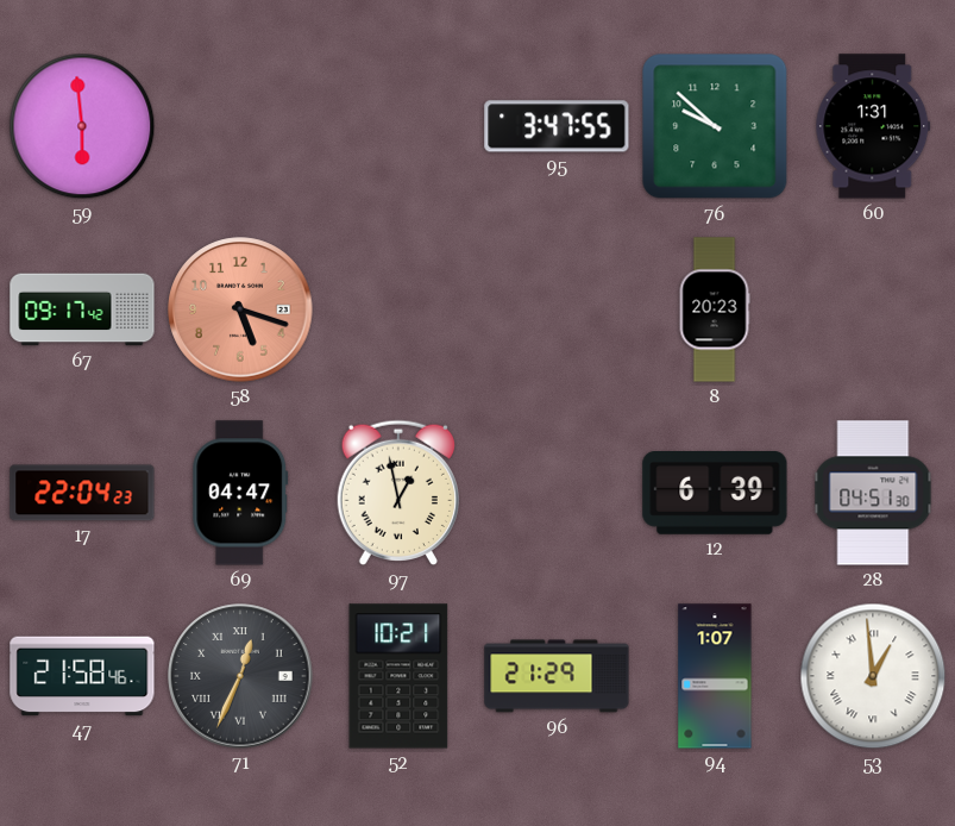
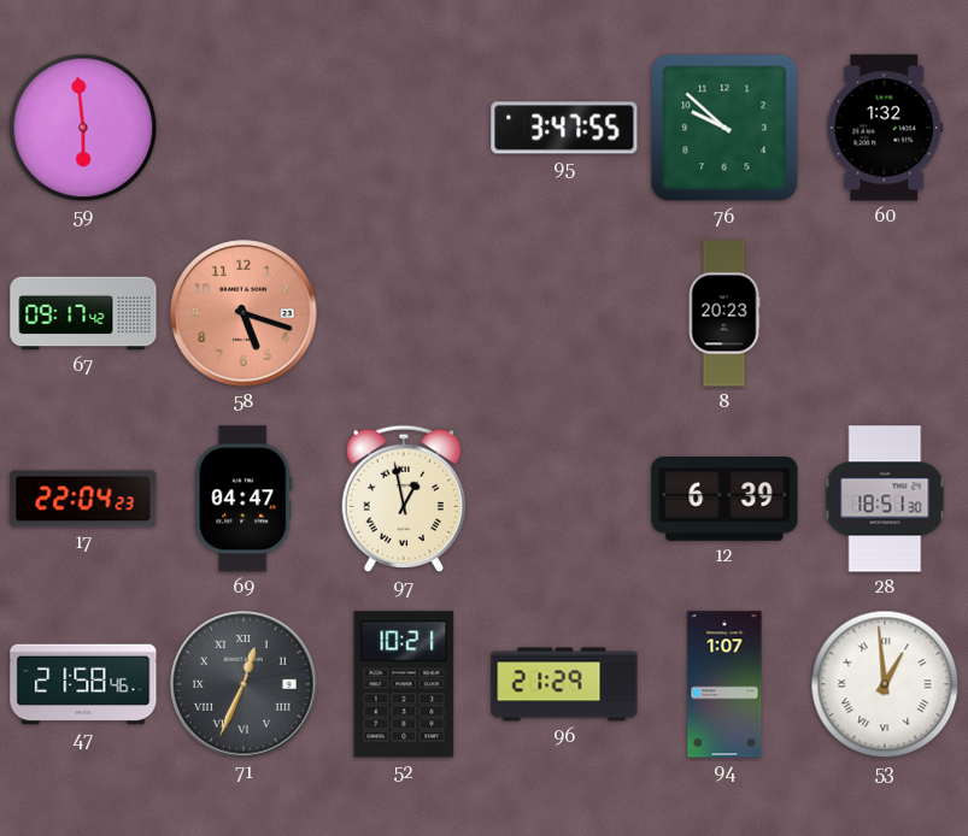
60: 1:31 -> 1:32
28: 04:51 -> 18:51
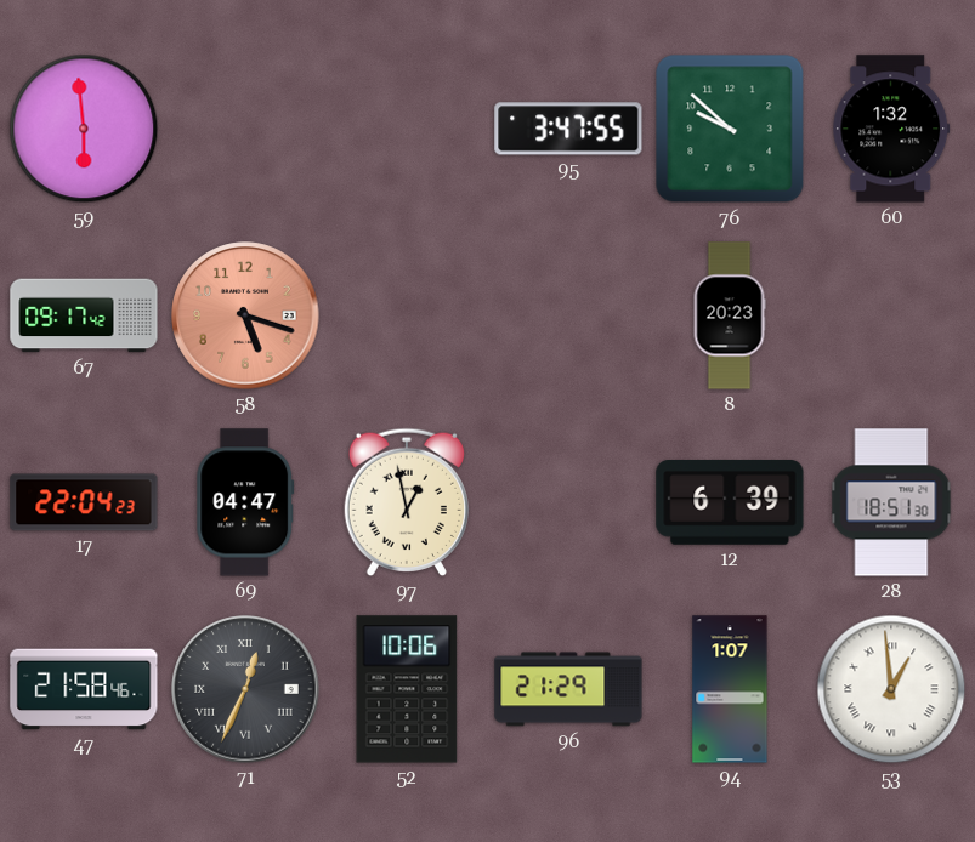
52: 10:21 -> 10:06
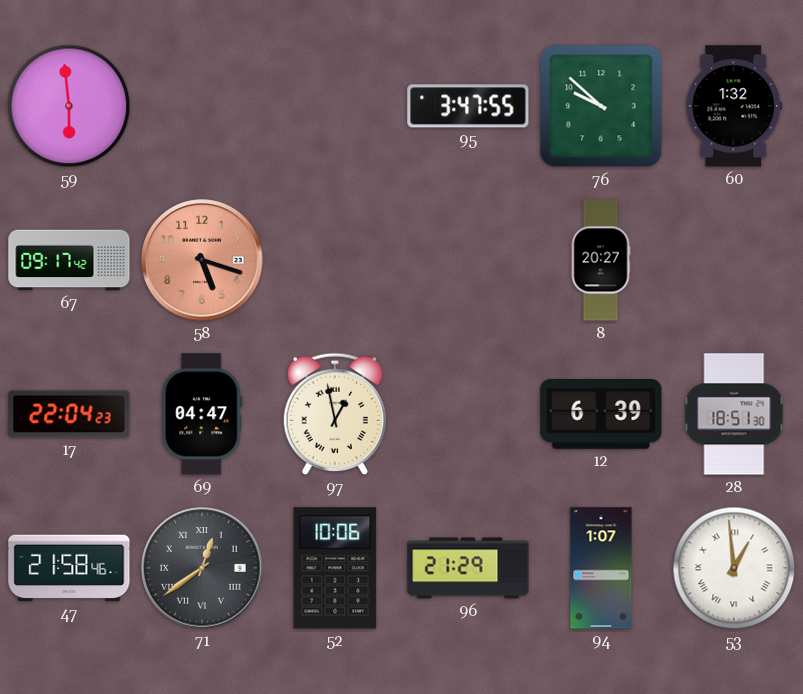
8: 20:23 -> 20:27
71: 12:34 -> 12:39
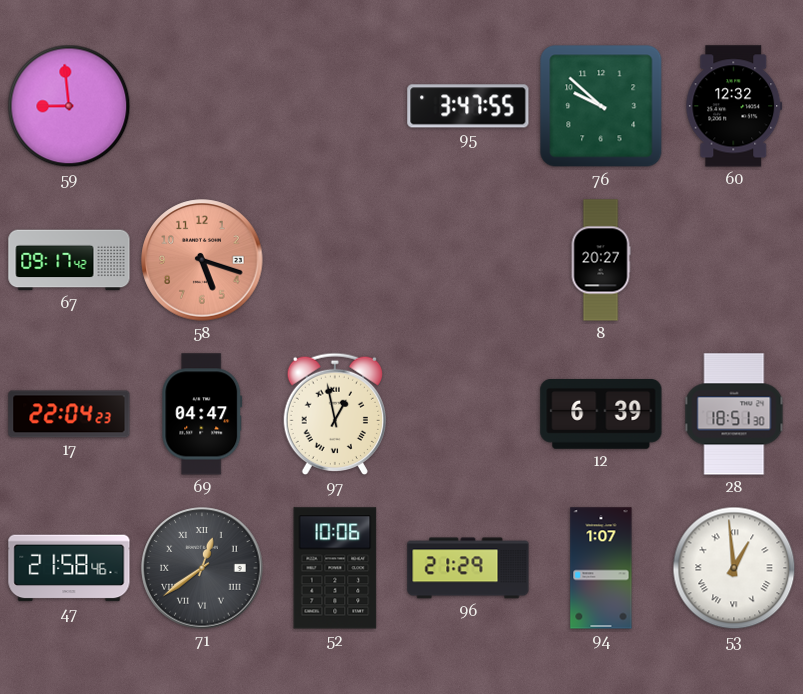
59: 5:59 -> 8:59
60: 1:32 -> 12:32
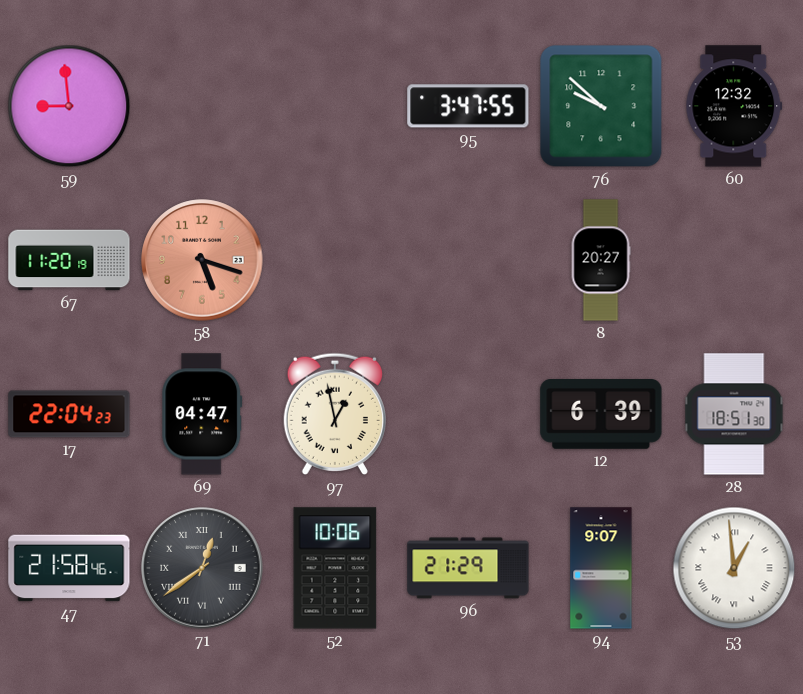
67: 09:17 -> 11:20
94: 1:07 -> 9:07
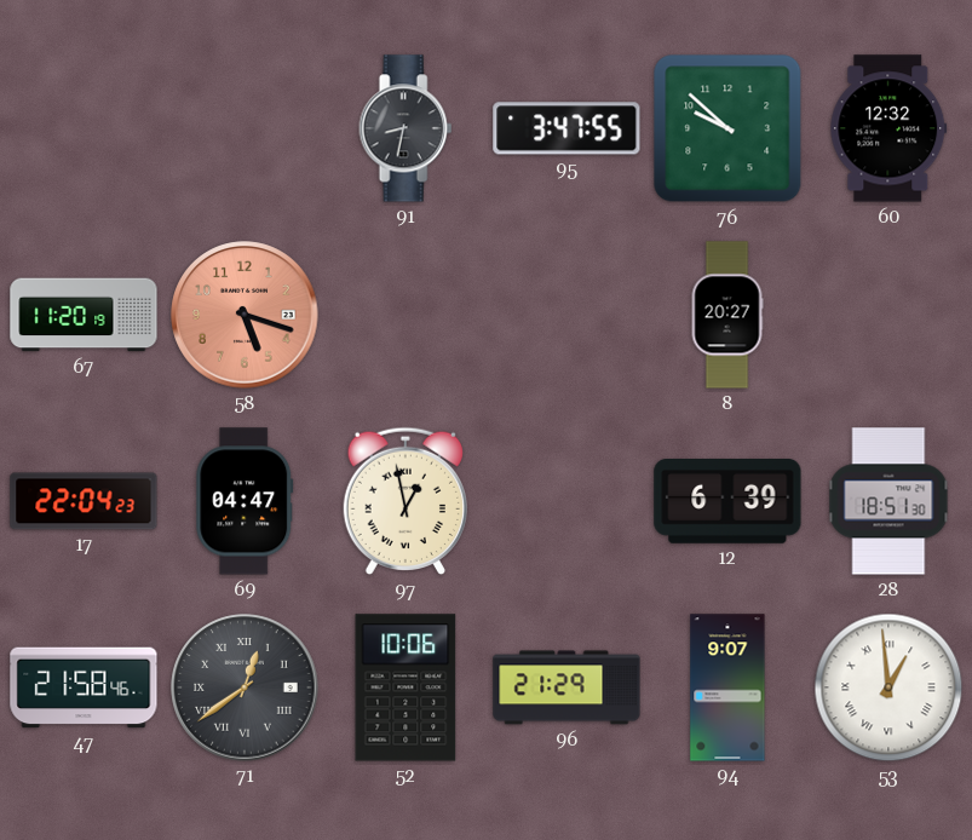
59: 8:59 -> none
91: none -> 8:32
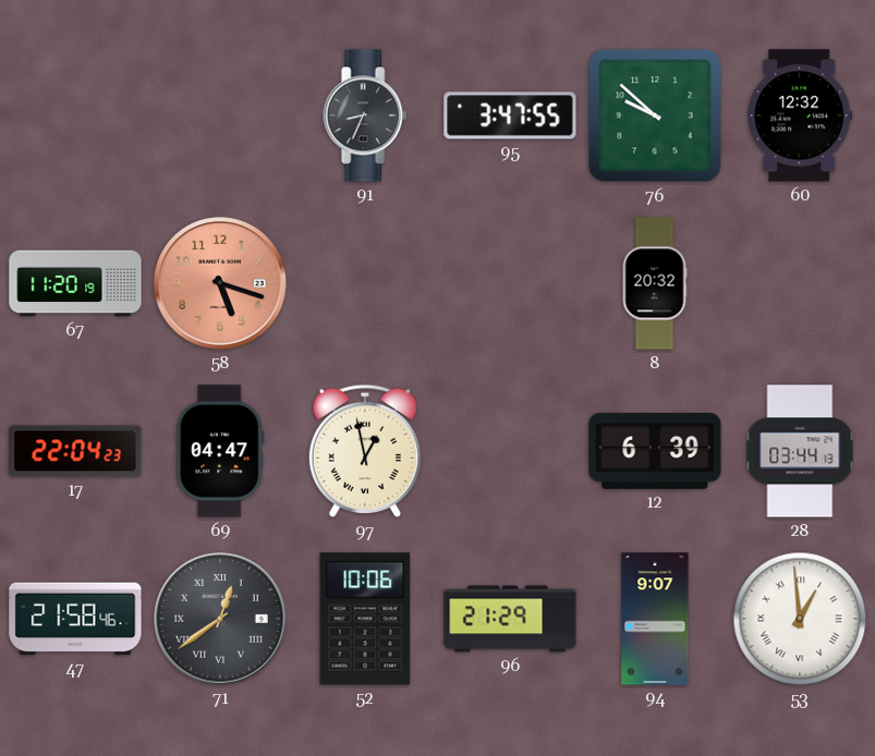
91: 8:32 -> 8:34
8: 20:27 -> 20:32
28: 18:51 -> 03:44
